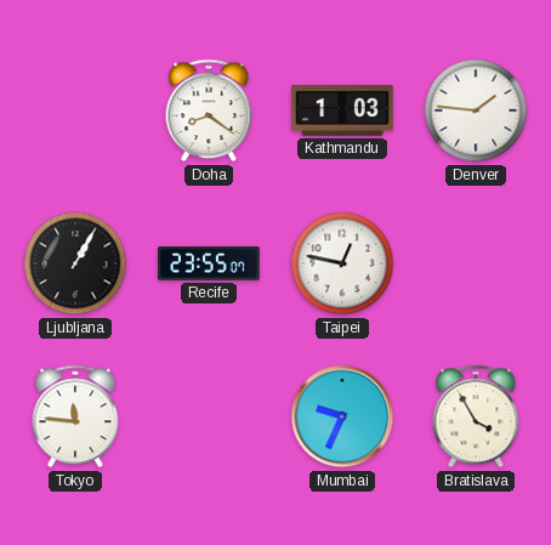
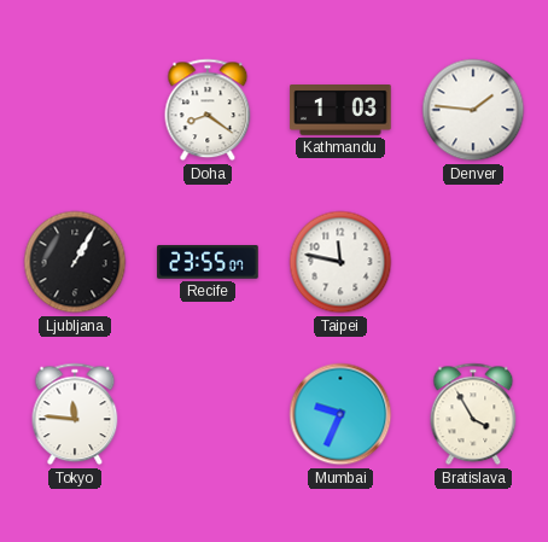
Taipei: 12:47 -> 11:47
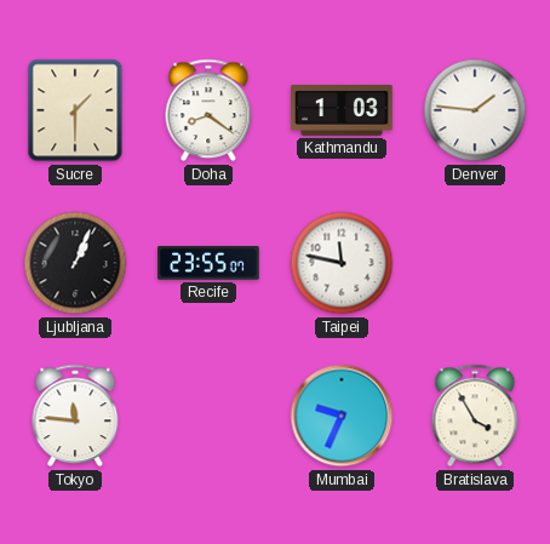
Sucre: none -> 1:30
Ljubljana: 1:05 -> 1:04
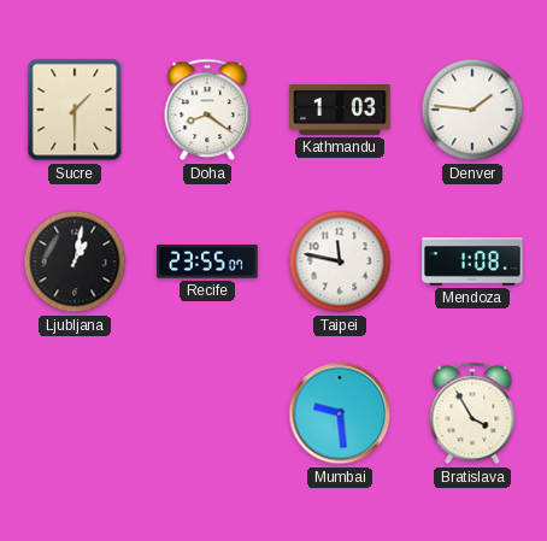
Ljubljana: 1:04 -> 1:02
Mendoza: none -> 1:08
Tokyo: 11:46 -> none
Mumbai: 9:34 -> 9:29
